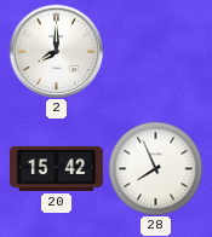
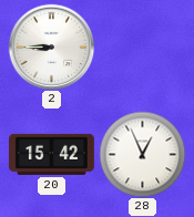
2: 8:00 -> 8:45
28: 7:56 -> 12:56
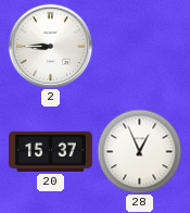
20: 15:42 -> 15:37
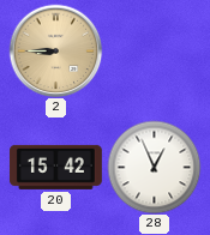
2 dial: white -> champagne
20: 15:37 -> 15:42
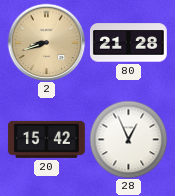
2: 8:45 -> 8:42
80: none -> 21:28
